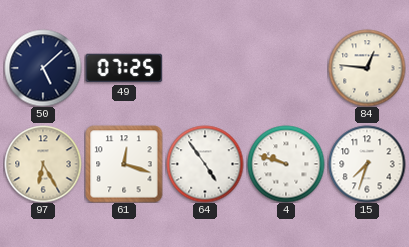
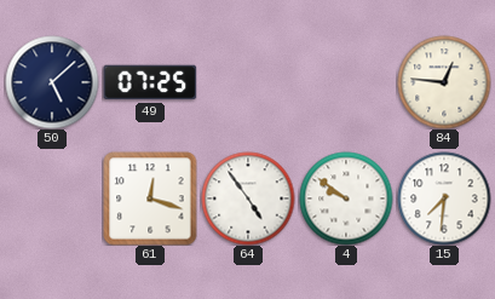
97: 6:25 -> none
4: 9:48 -> 9:51
15: 7:33 -> 7:31
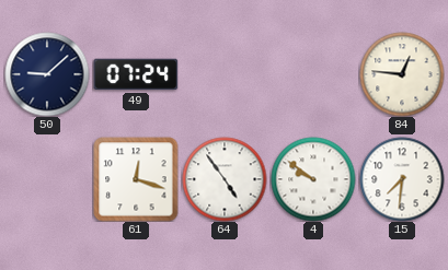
50: 5:08 -> 9:08
49: 07:25 -> 07:24
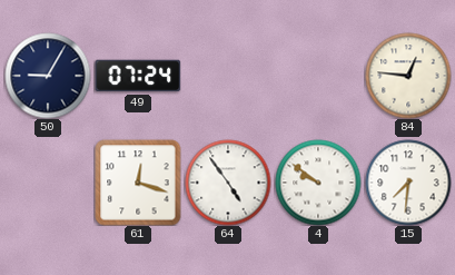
50: 9:08 -> 9:05
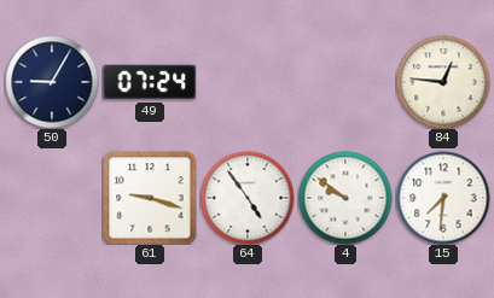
61: 12:18 -> 9:18
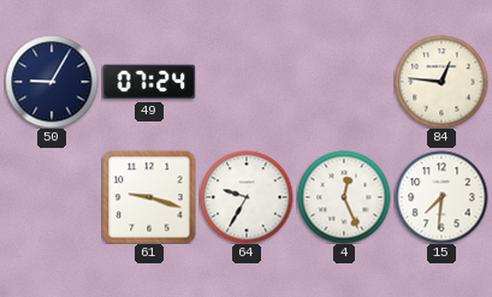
64: 4:54 -> 9:35
4: 9:51 -> 12:26
